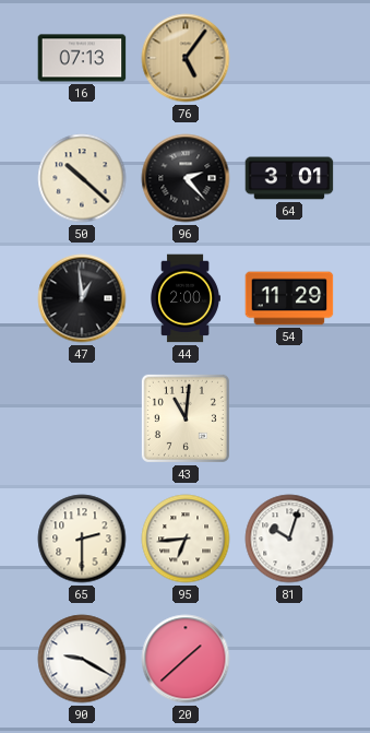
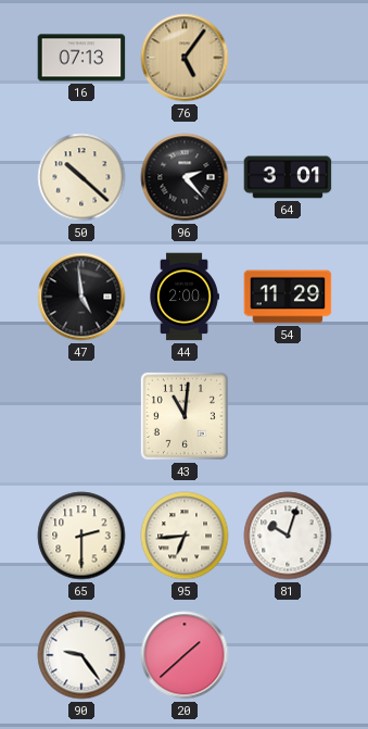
47: 12:59 -> 4:59
90: 9:20 -> 9:24
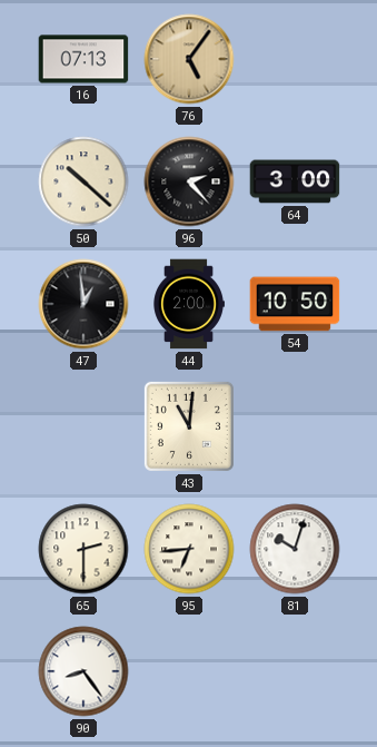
64: 3:01 -> 3:00
47: 4:59 -> 12:59
54: 11:29 -> 10:50
90: 9:24 -> 8:24
20: 1:38 -> none
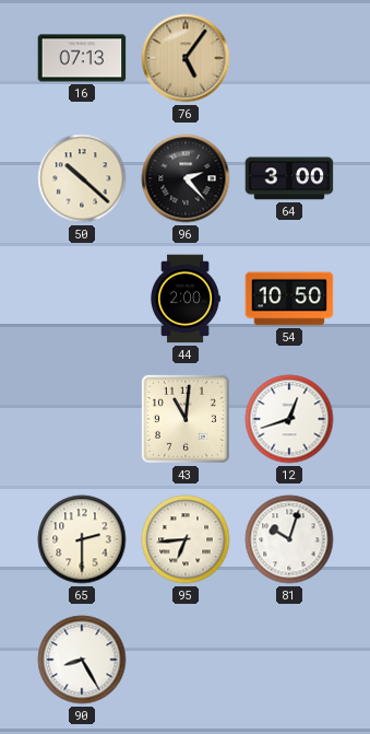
47: 12:59 -> none
12: none -> 12:42
90: 8:24 -> 8:25
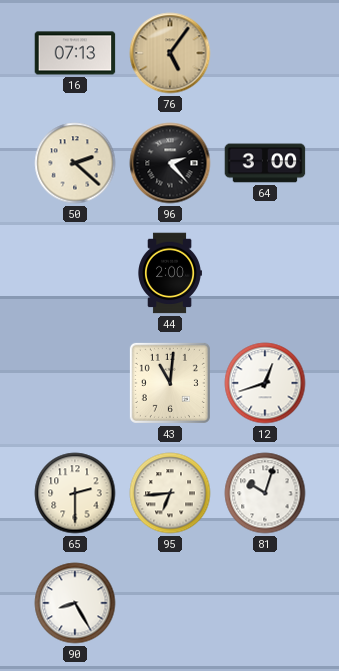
50: 10:22 -> 2:22
54: 10:50 -> none
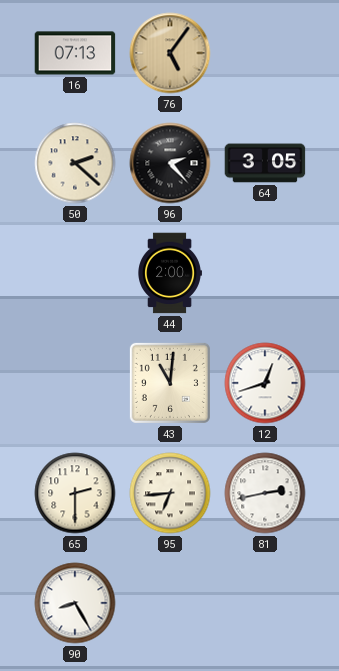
64: 3:00 -> 3:05
81: 10:03 -> 2:43
